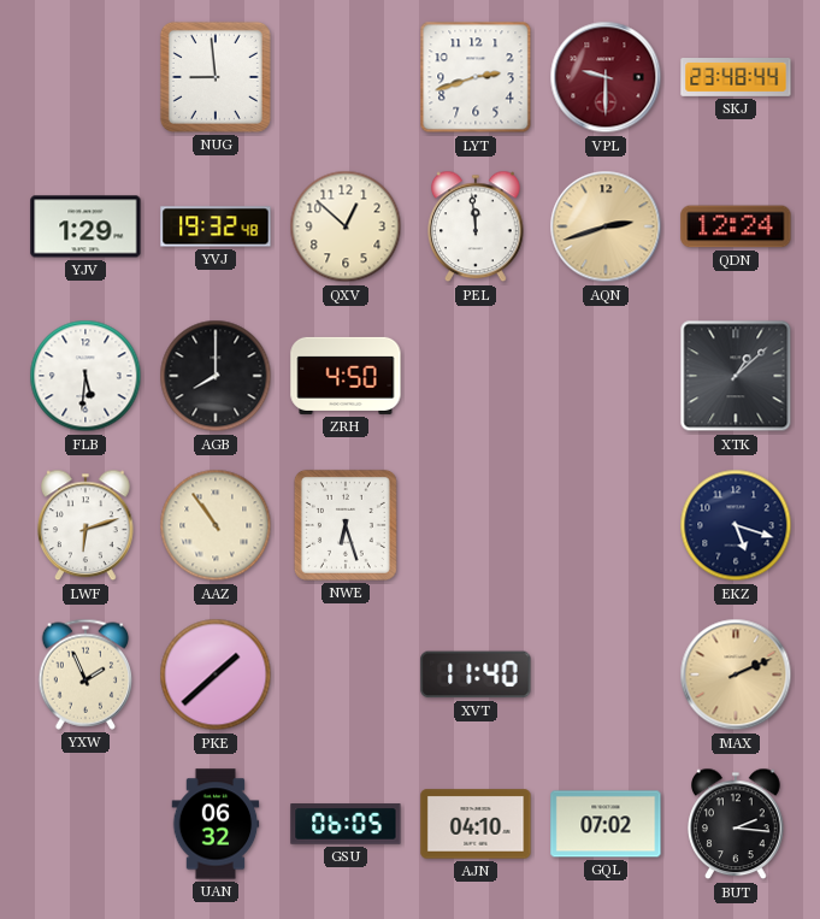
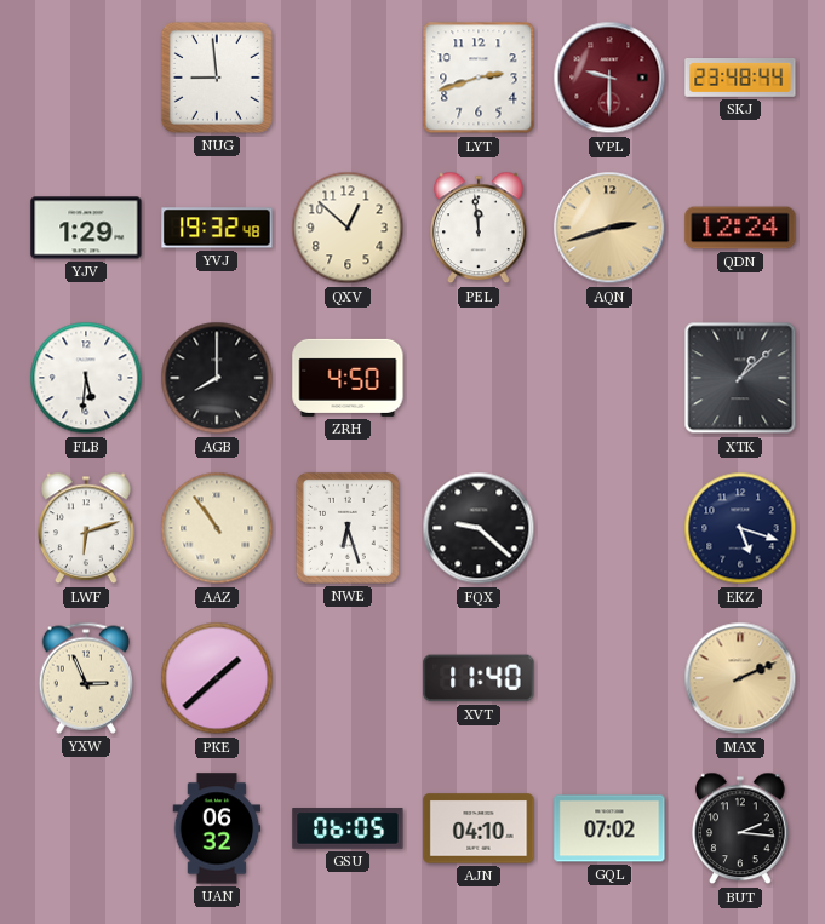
FQX: none -> 9:22
YXW: 1:56 -> 2:56
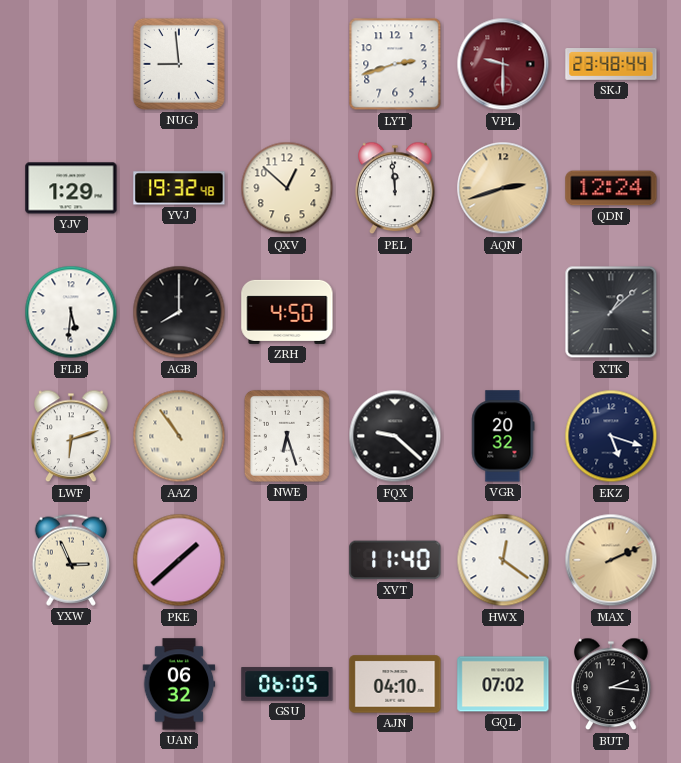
VGR: none -> 20:32
HWX: none -> 12:21
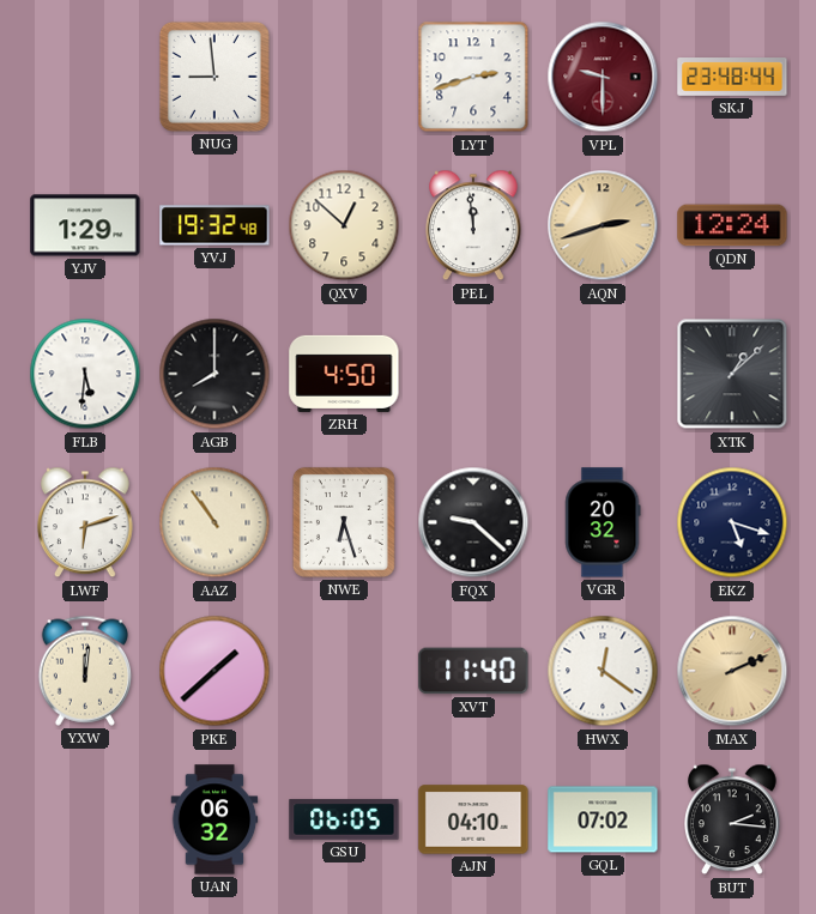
YXW: 2:56 -> 12:01
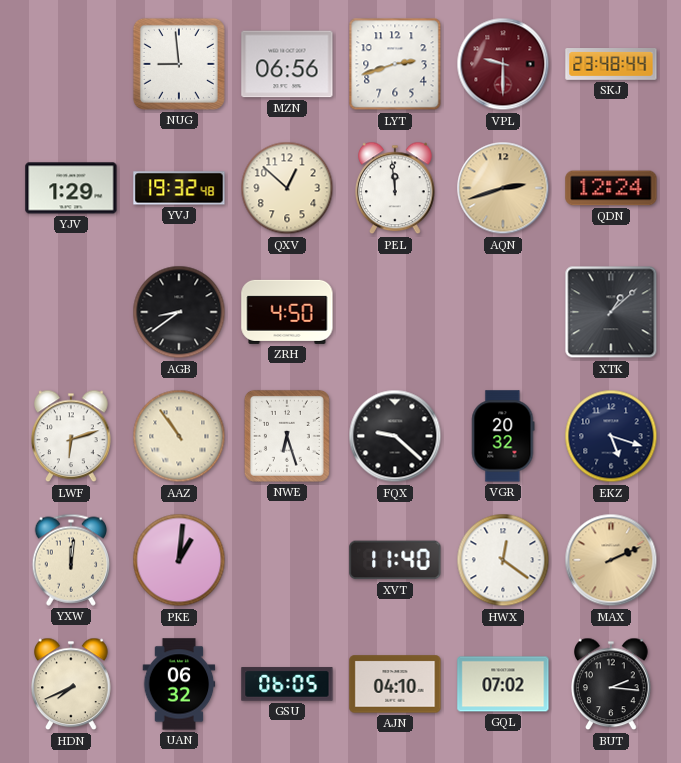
MZN: none -> 06:56
FLB: 5:31 -> none
AGB: 8:00 -> 8:39
PKE: 1:38 -> 1:01
HDN: none -> 7:41
